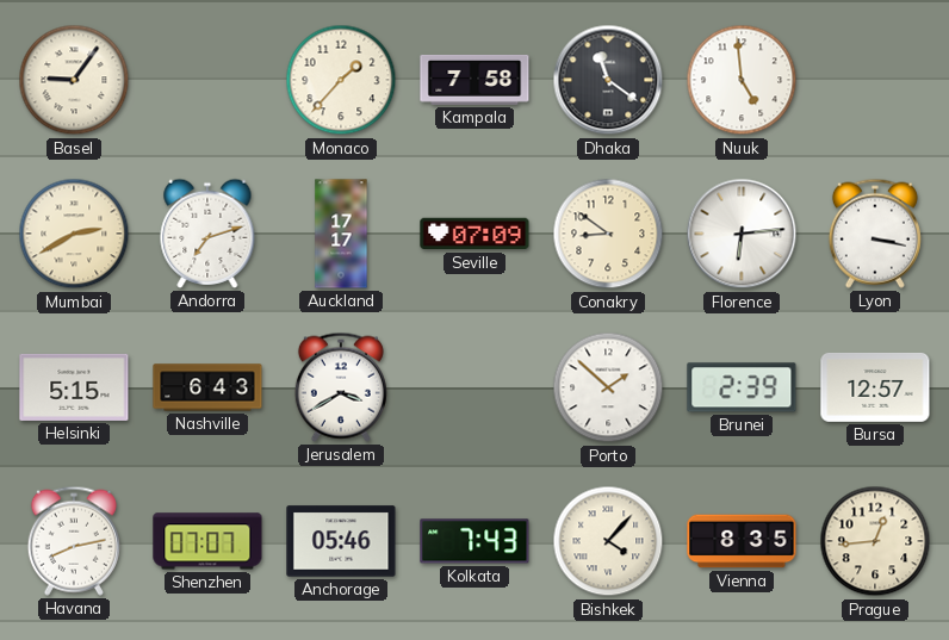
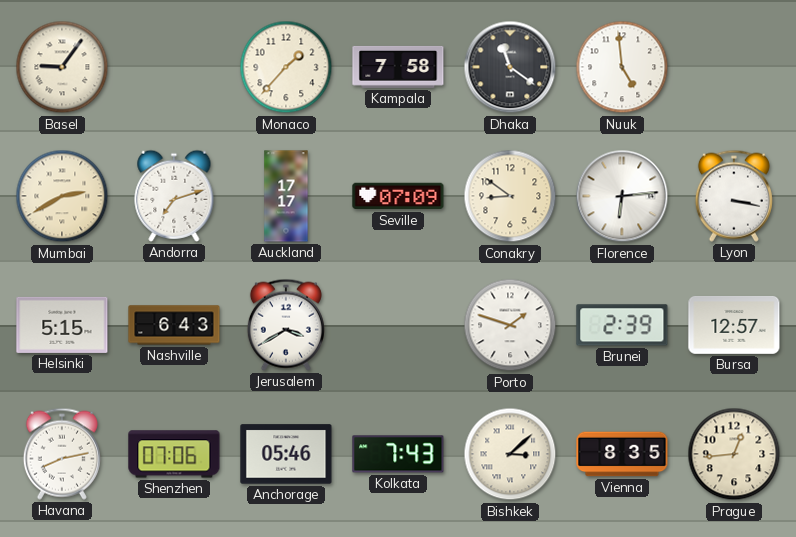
Porto: 1:52 -> 1:48
Shenzhen: 07:07 -> 07:06
Bishkek: 4:07 -> 3:08
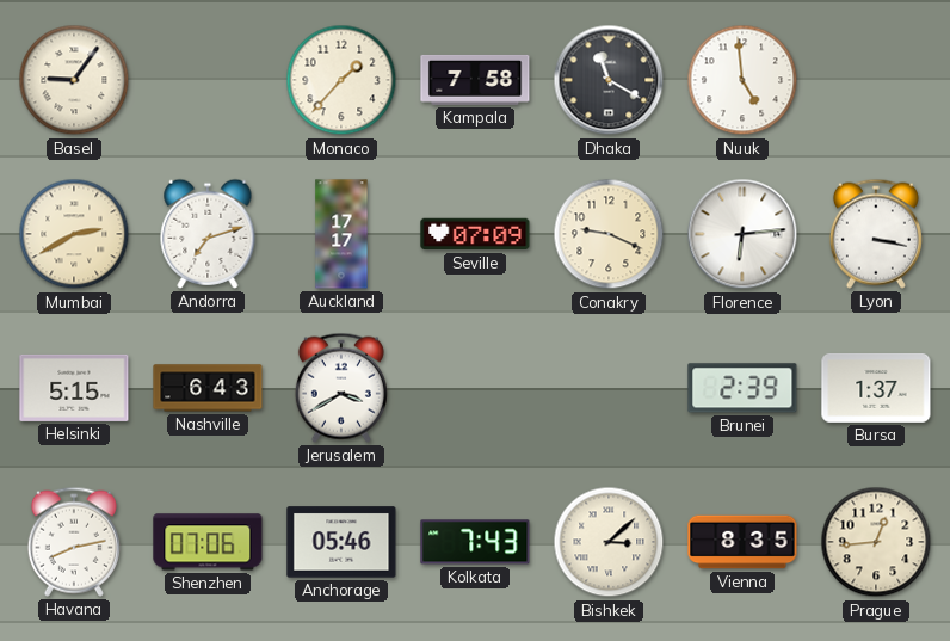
Dhaka: 11:21 -> 11:20
Conakry: 8:51 -> 9:19
Porto: 1:48 -> none
Bursa: 12:57 -> 1:37
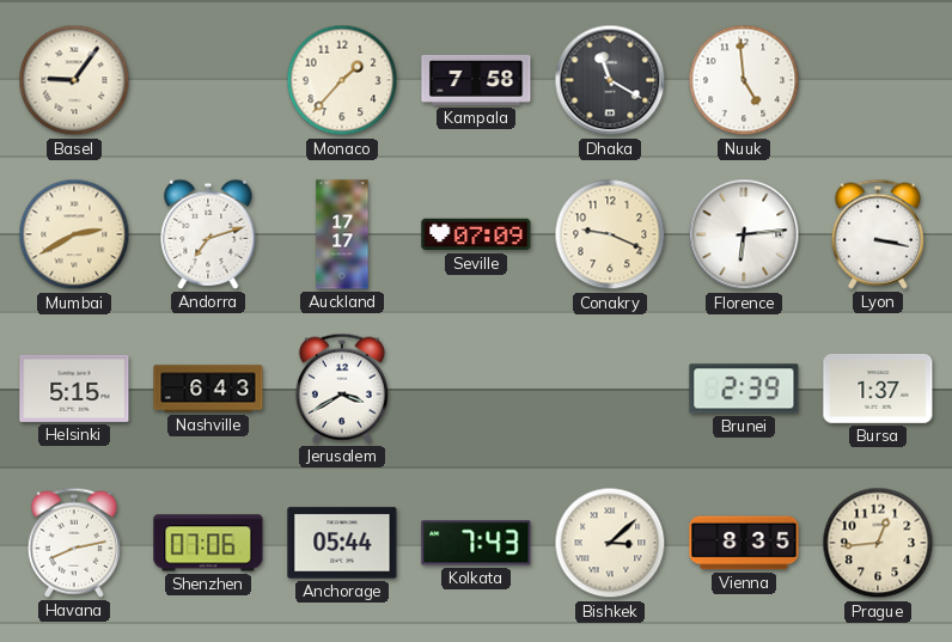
Anchorage: 05:46 -> 05:44
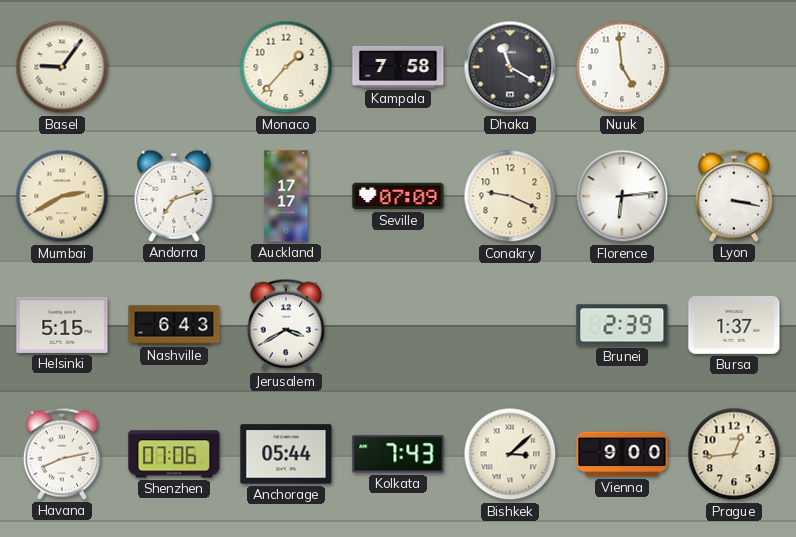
Vienna: 8:35 -> 9:00
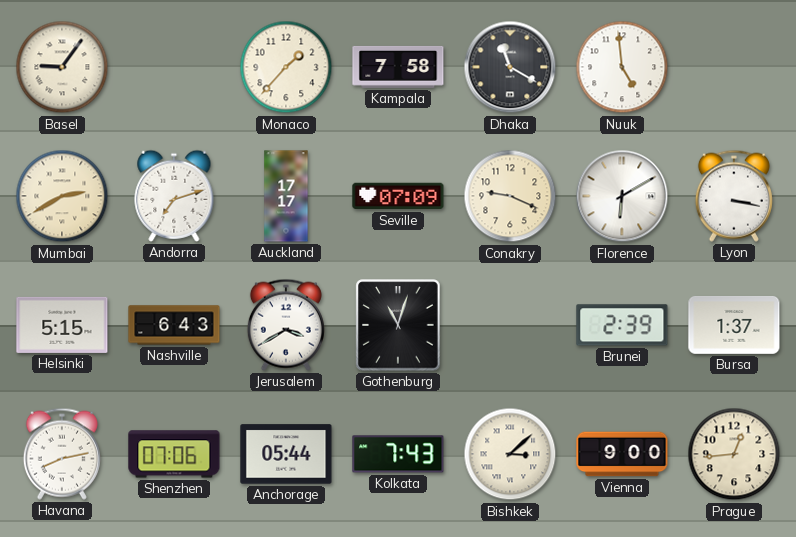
Florence: 6:14 -> 6:10
Gothenburg: none -> 11:03
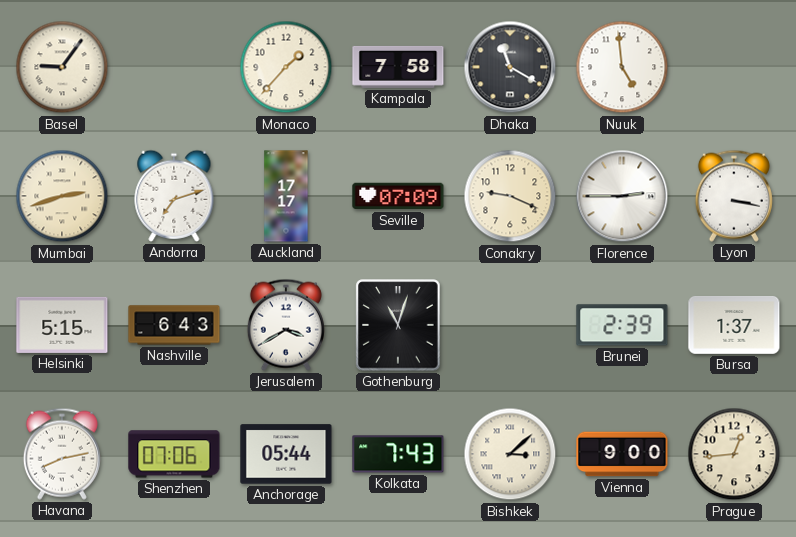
Mumbai: 2:40 -> 2:42
Florence: 6:10 -> 2:45
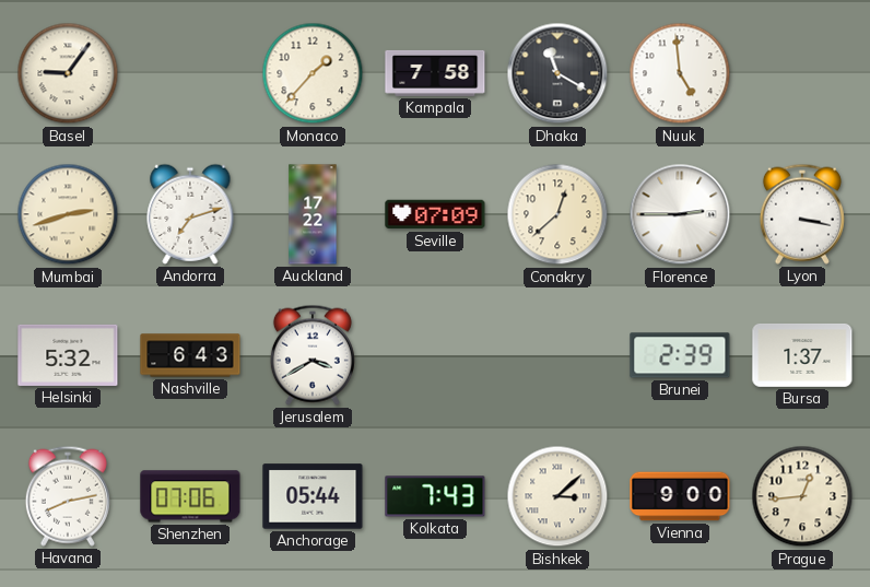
Auckland: 17:17 -> 17:22
Conakry: 9:19 -> 12:38
Helsinki: 5:15 -> 5:32
Gothenburg: 11:03 -> none
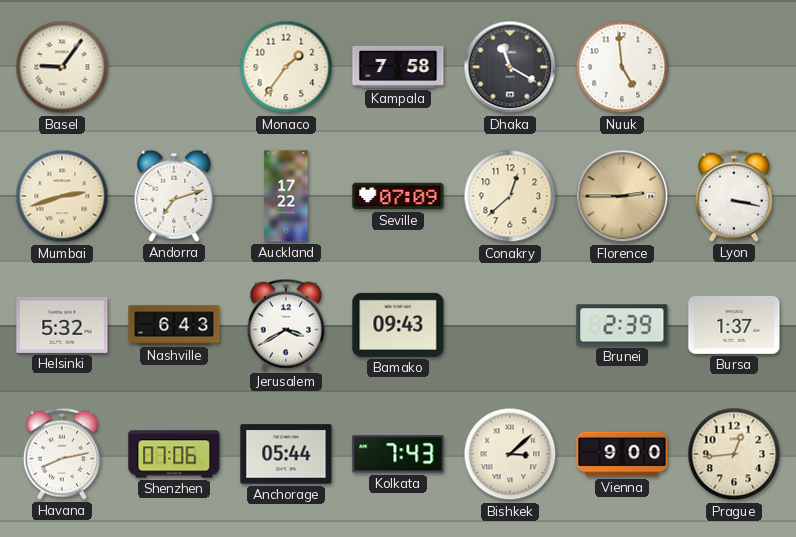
Monaco: 1:37 -> 1:36
Florence dial: white -> champagne
Bamako: none -> 09:43
